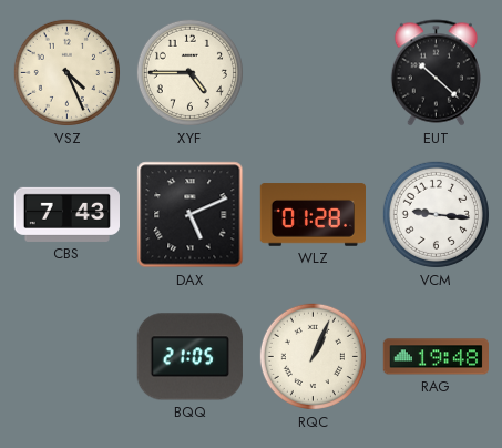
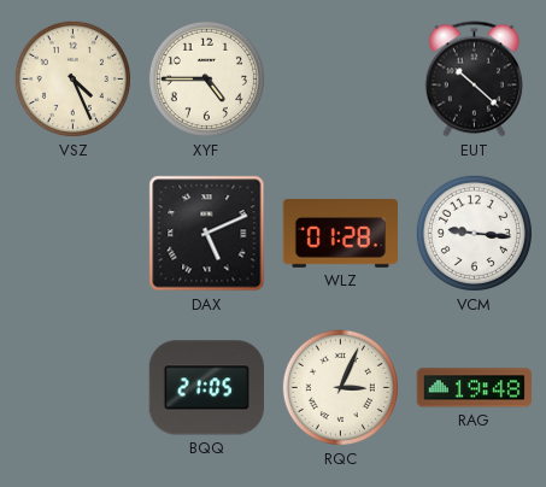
CBS: 7:43 -> none
RQC: 1:04 -> 3:04
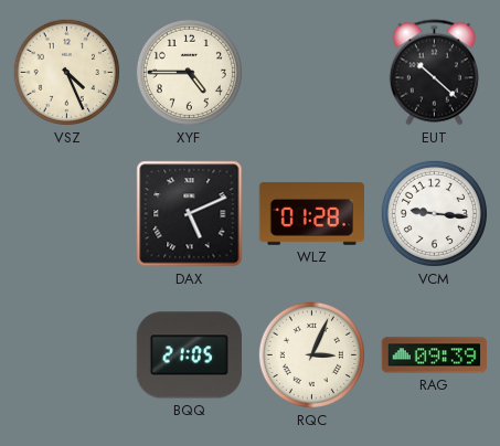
RAG: 19:48 -> 09:39
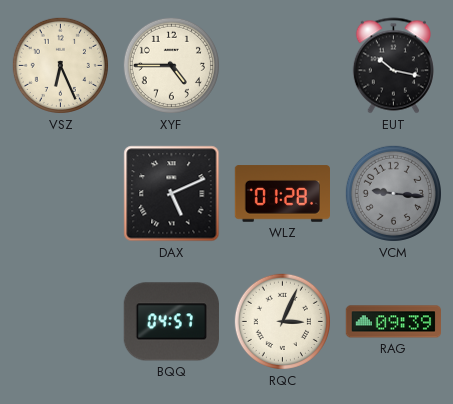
VSZ: 4:26 -> 6:26
EUT: 10:22 -> 10:17
VCM dial: white -> grey
BQQ: 21:05 -> 04:57
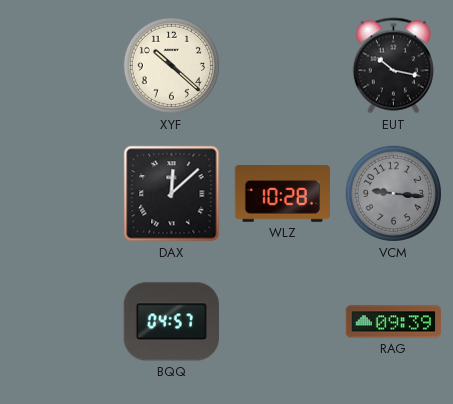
VSZ: 6:26 -> none
XYF: 4:45 -> 10:22
DAX: 5:11 -> 12:08
WLZ: 01:28 -> 10:28
RQC: 3:04 -> none
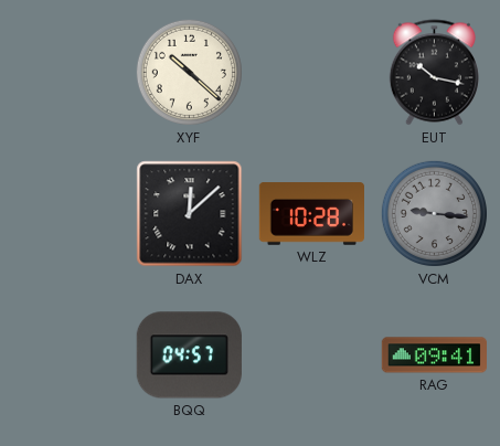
RAG: 09:39 -> 09:41
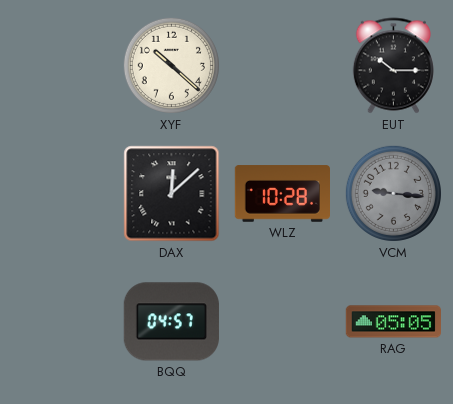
EUT: 10:17 -> 10:15
RAG: 09:41 -> 05:05
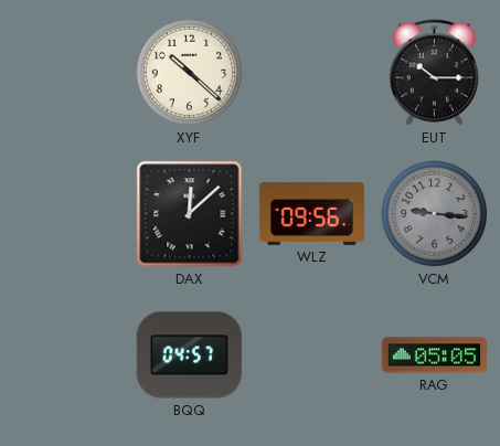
WLZ: 10:28 -> 09:56
